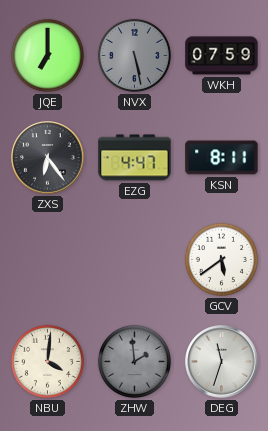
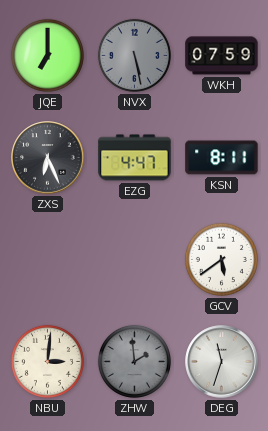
ZXS: 6:24 -> 6:26
NBU: 4:01 -> 3:01
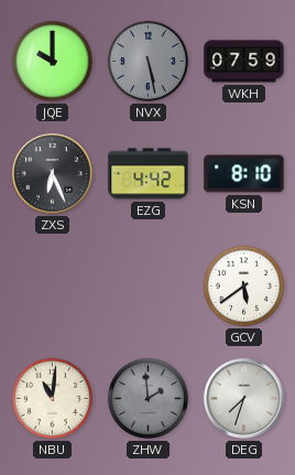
JQE: 7:00 -> 10:00
EZG: 4:47 -> 4:42
KSN: 8:11 -> 8:10
NBU: 3:01 -> 11:01
DEG: 11:33 -> 7:33
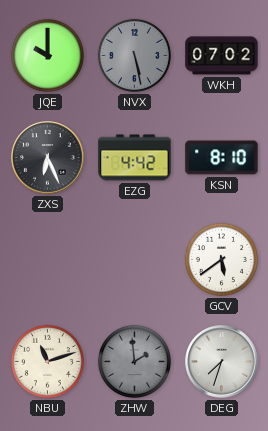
WKH: 07:59 -> 07:02
NBU: 11:01 -> 11:12
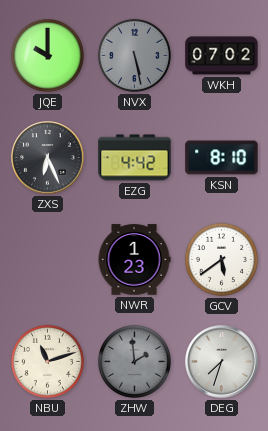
NWR: none -> 1:23
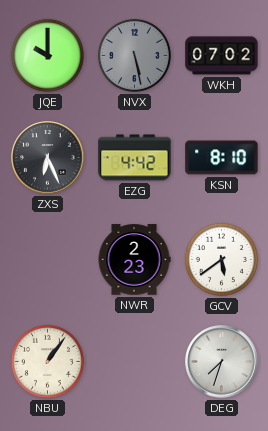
NWR: 1:23 -> 2:23
NBU: 11:12 -> 1:06
ZHW: 1:59 -> none
